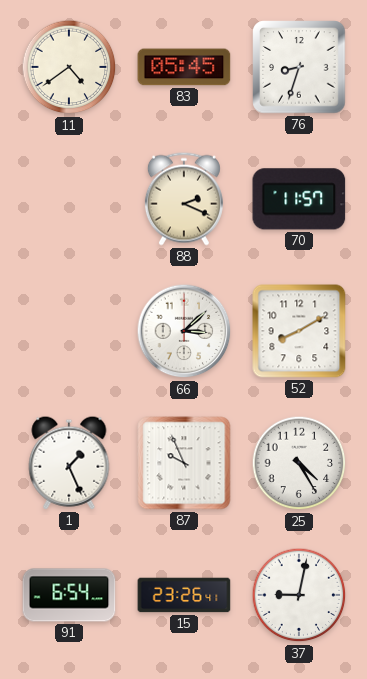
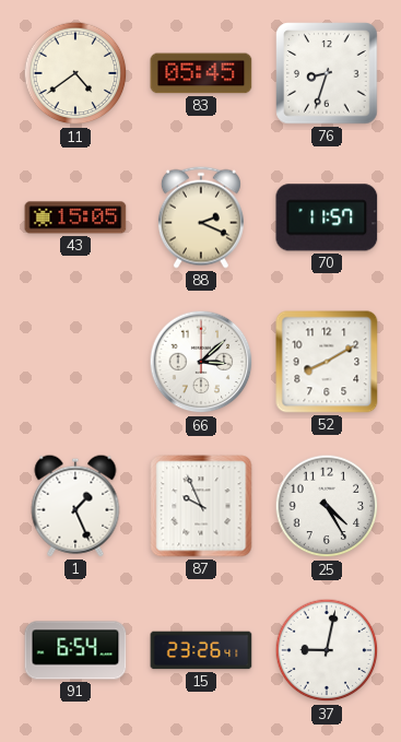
43: none -> 15:05
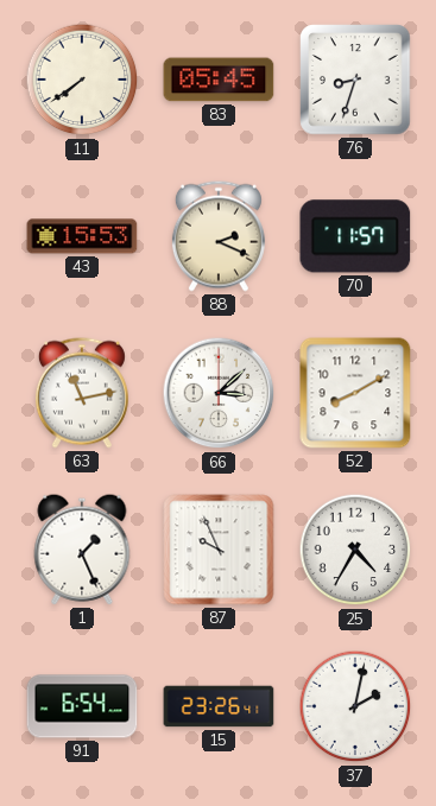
11: 4:39 -> 7:39
43: 15:05 -> 15:53
63: none -> 11:13
25: 4:25 -> 4:35
37: 9:02 -> 2:02
